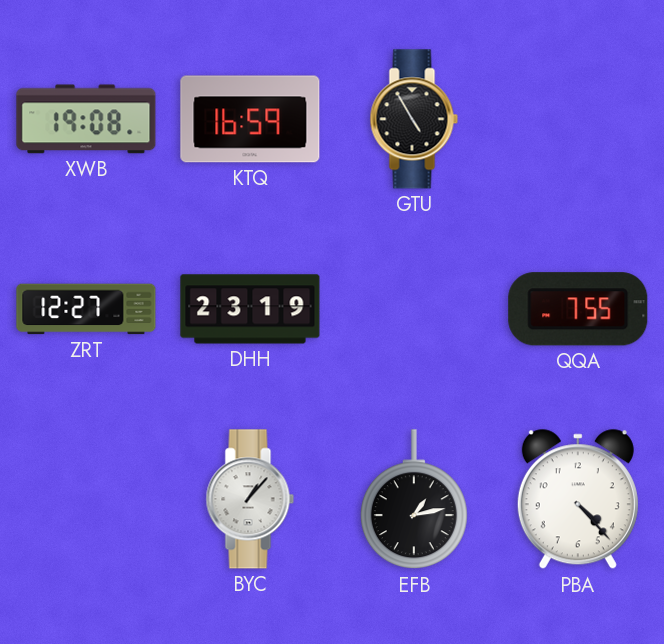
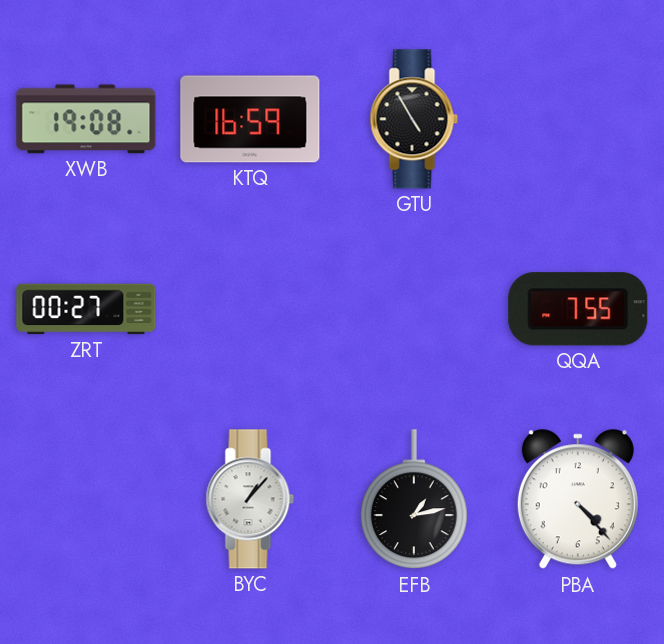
ZRT: 12:27 -> 00:27
DHH: 23:19 -> none
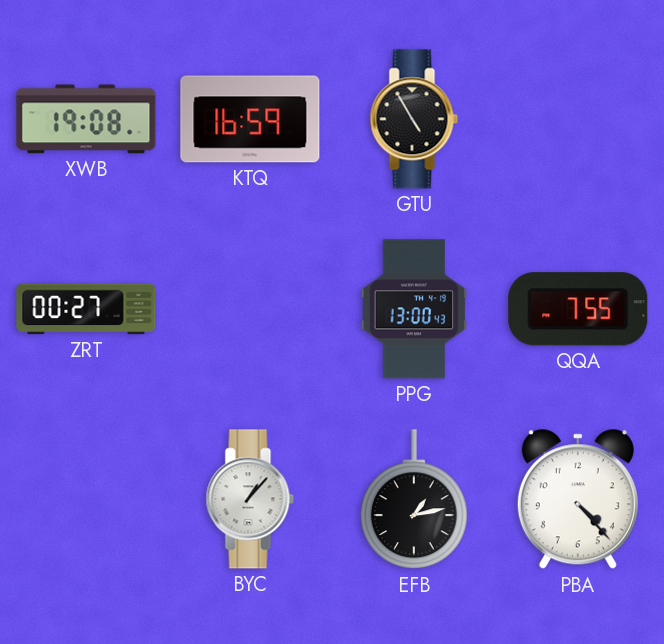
PPG: none -> 13:00
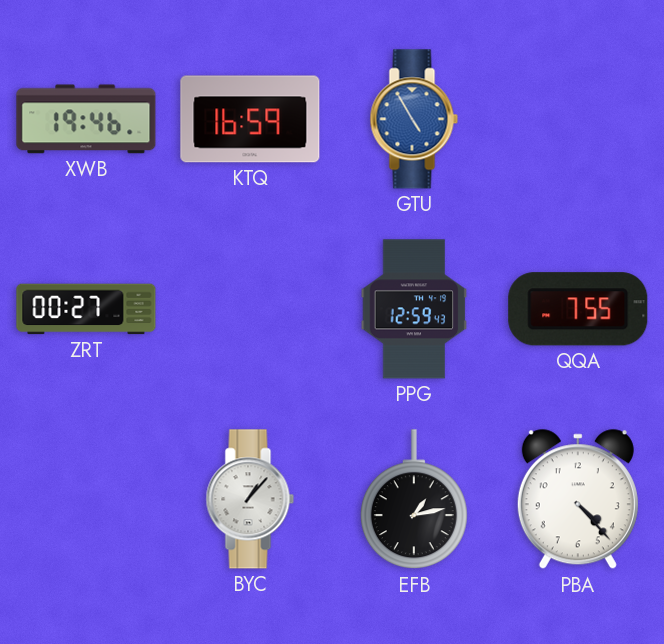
XWB: 19:08 -> 19:46
GTU dial: black -> blue
PPG: 13:00 -> 12:59
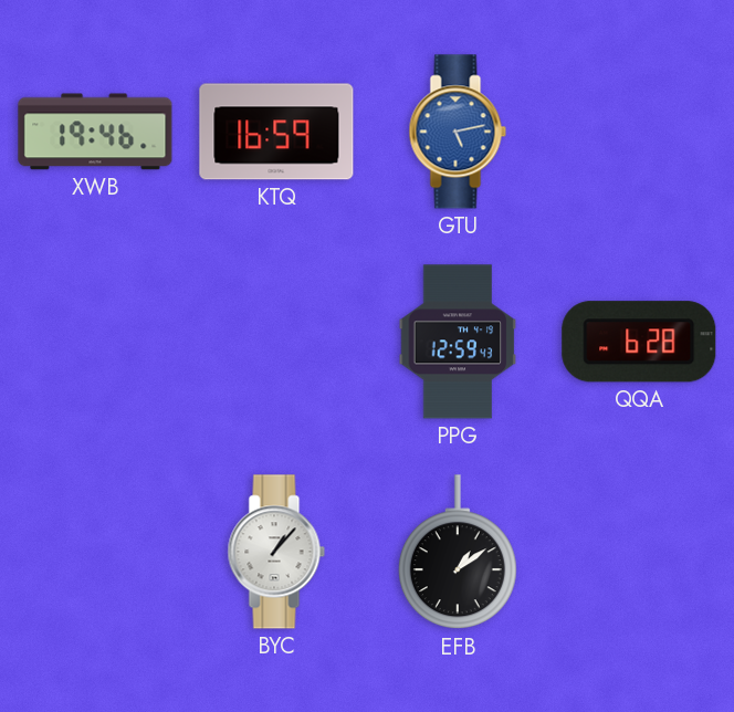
GTU: 4:55 -> 5:13
ZRT: 00:27 -> none
QQA: 7:55 -> 6:28
EFB: 1:13 -> 1:09
PBA: 4:23 -> none
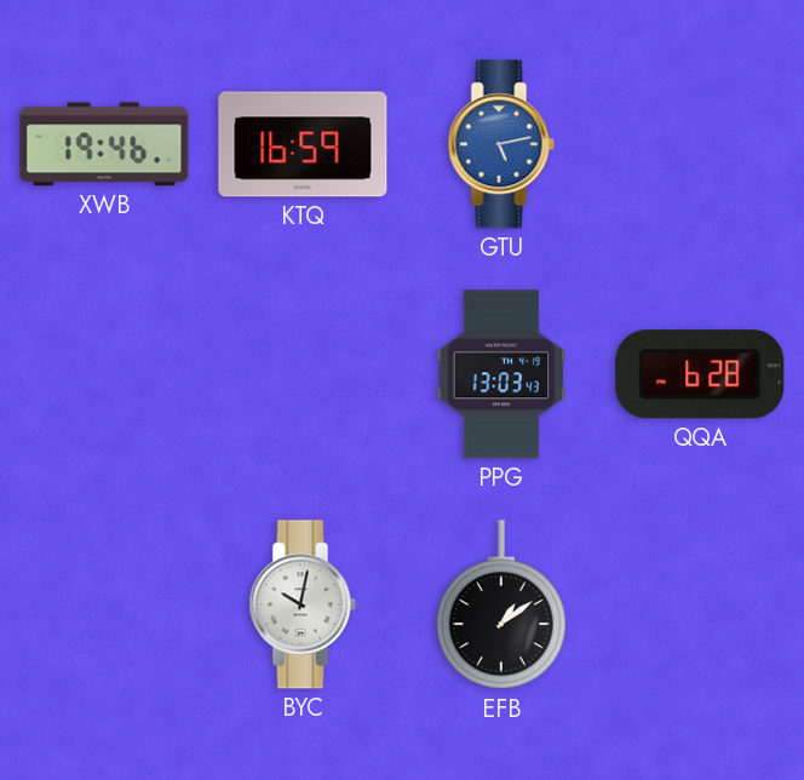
PPG: 12:59 -> 13:03
BYC: 1:07 -> 10:02
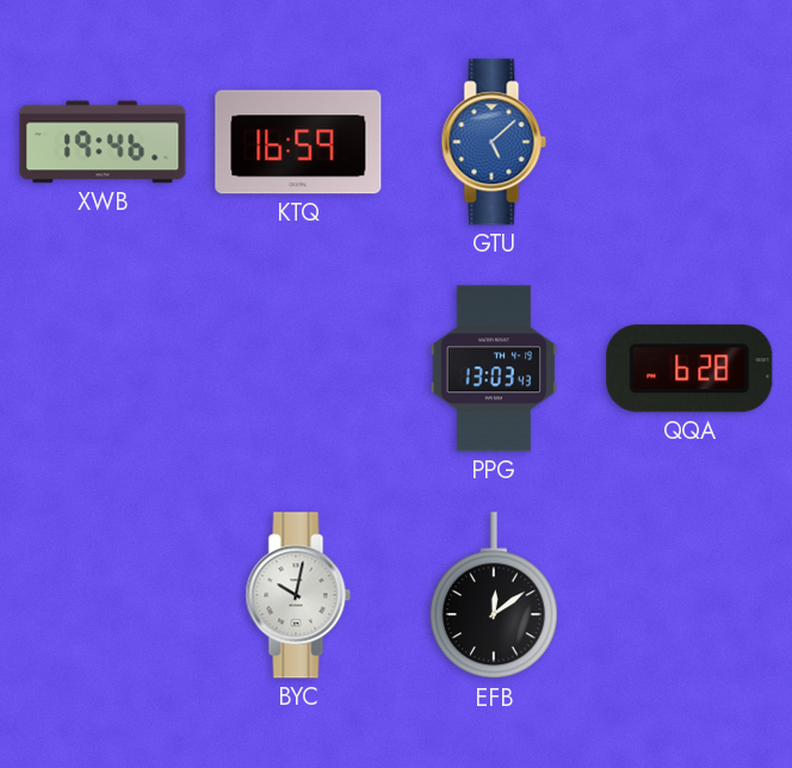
GTU: 5:13 -> 5:08
EFB: 1:09 -> 12:09
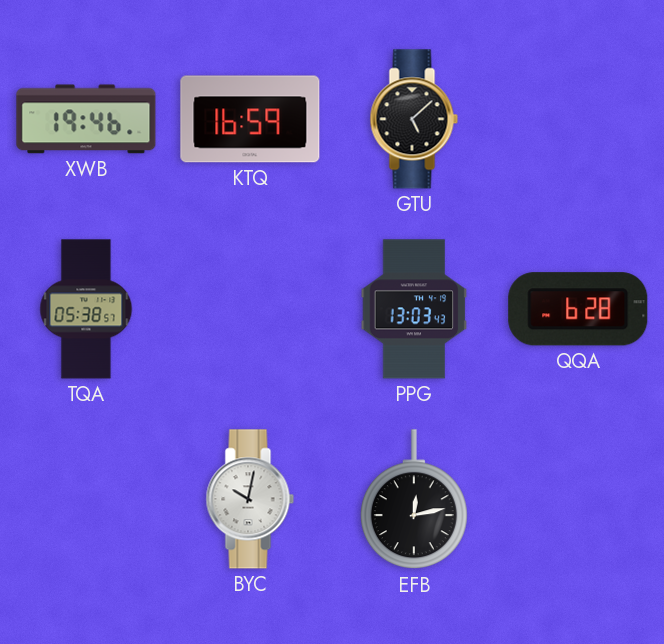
GTU dial: blue -> black
TQA: none -> 05:38
EFB: 12:09 -> 12:13
